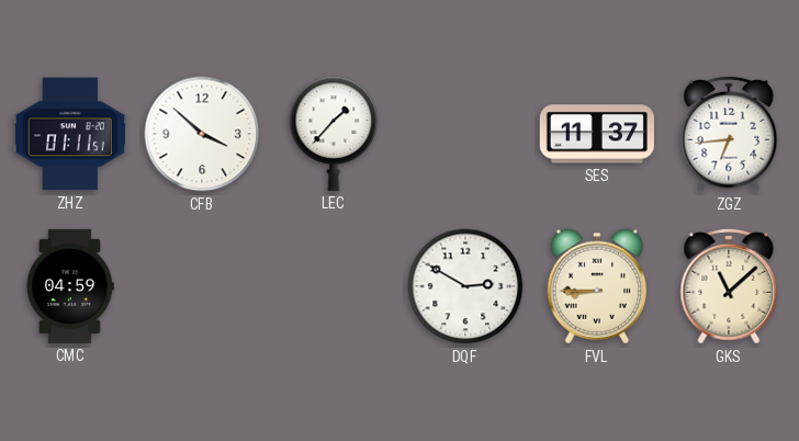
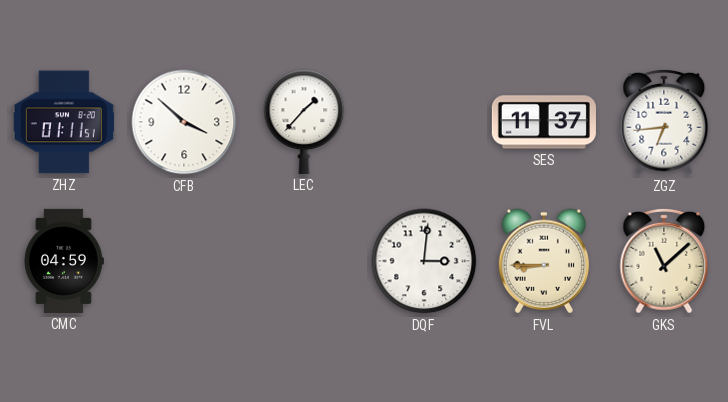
DQF: 2:50 -> 3:01
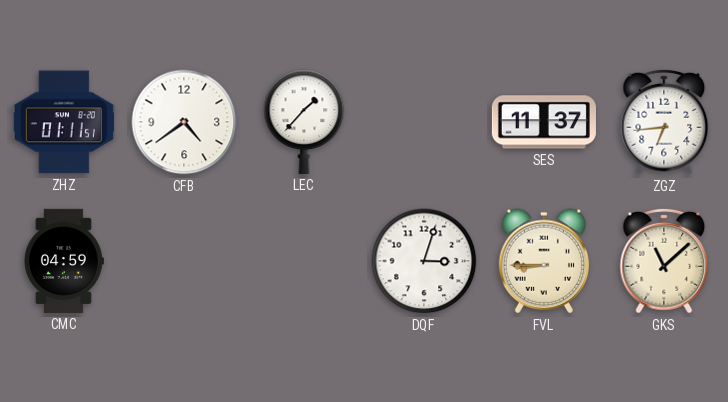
CFB: 3:52 -> 4:39
DQF: 3:01 -> 3:03
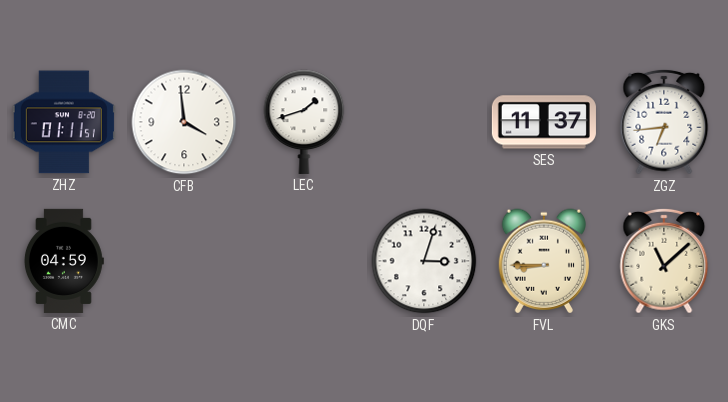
CFB: 4:39 -> 3:59
LEC: 1:37 -> 1:42
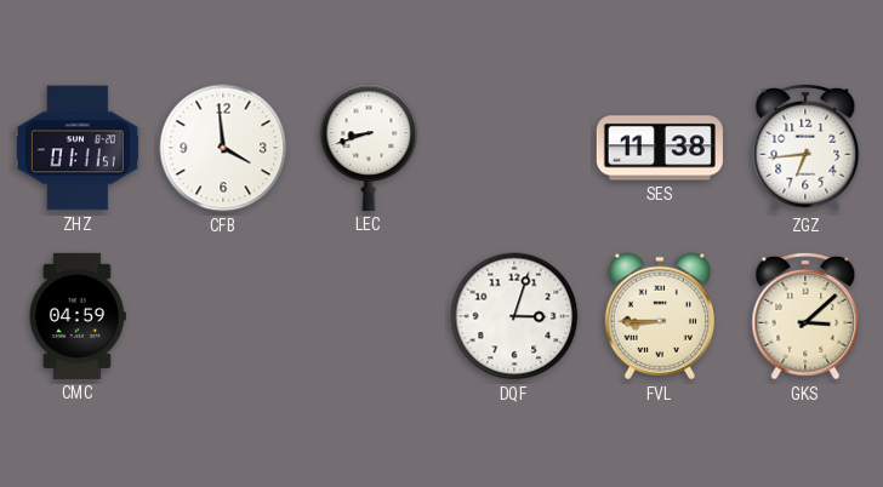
LEC: 1:42 -> 8:42
SES: 11:37 -> 11:38
GKS: 11:08 -> 3:08
